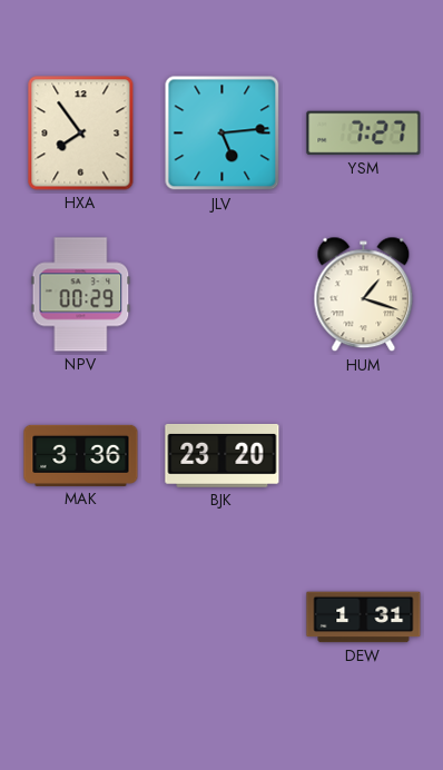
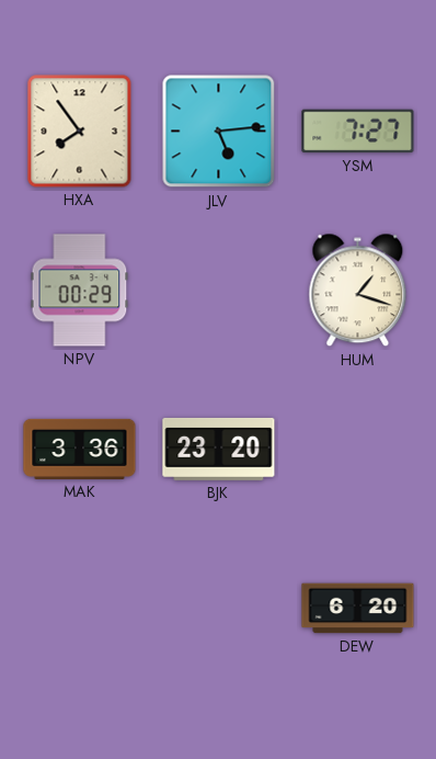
DEW: 1:31 -> 6:20
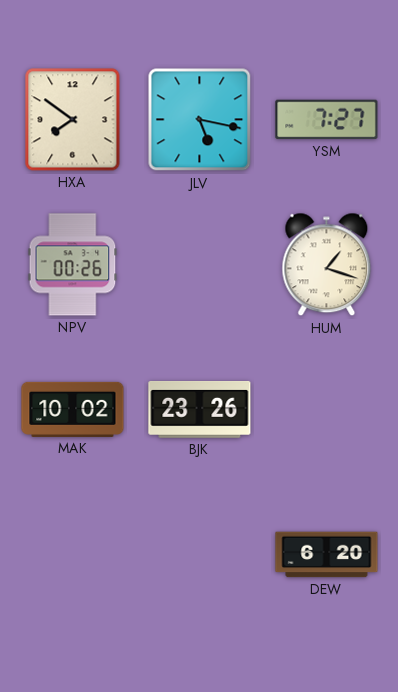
HXA: 7:54 -> 7:51
JLV: 5:14 -> 5:17
NPV: 00:29 -> 00:26
MAK: 3:36 -> 10:02
BJK: 23:20 -> 23:26
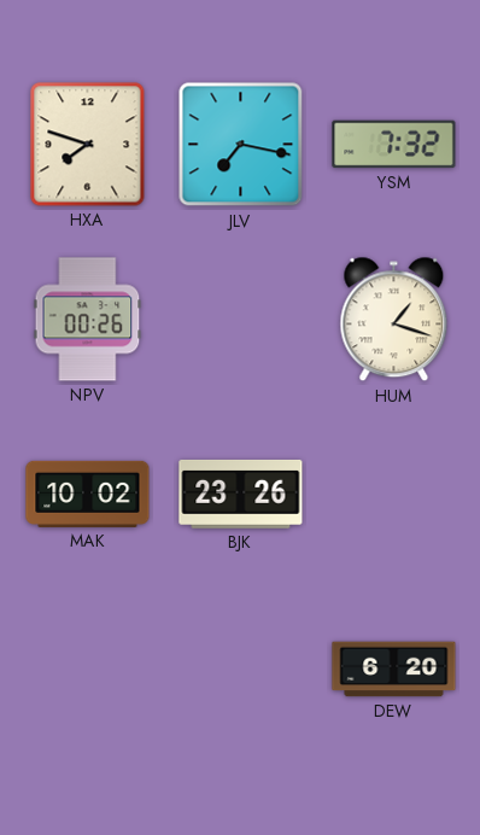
HXA: 7:51 -> 7:48
JLV: 5:17 -> 7:17
YSM: 7:27 -> 7:32
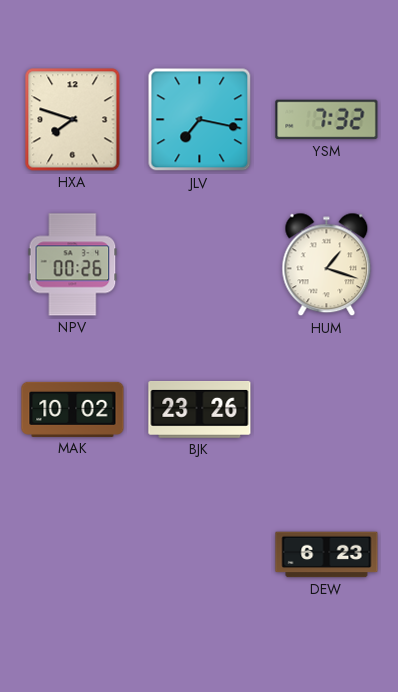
DEW: 6:20 -> 6:23
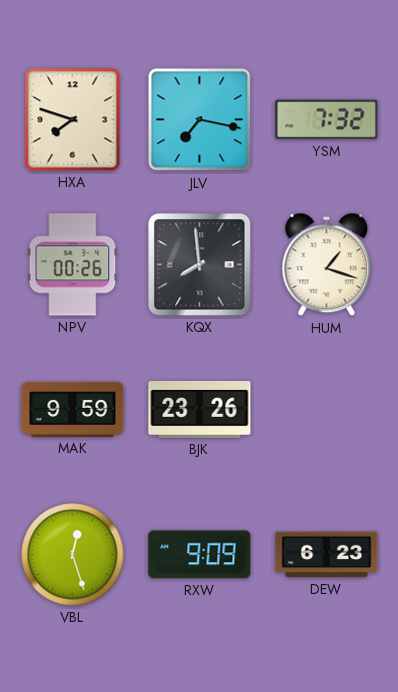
KQX: none -> 7:59
MAK: 10:02 -> 9:59
VBL: none -> 12:27
RXW: none -> 9:09
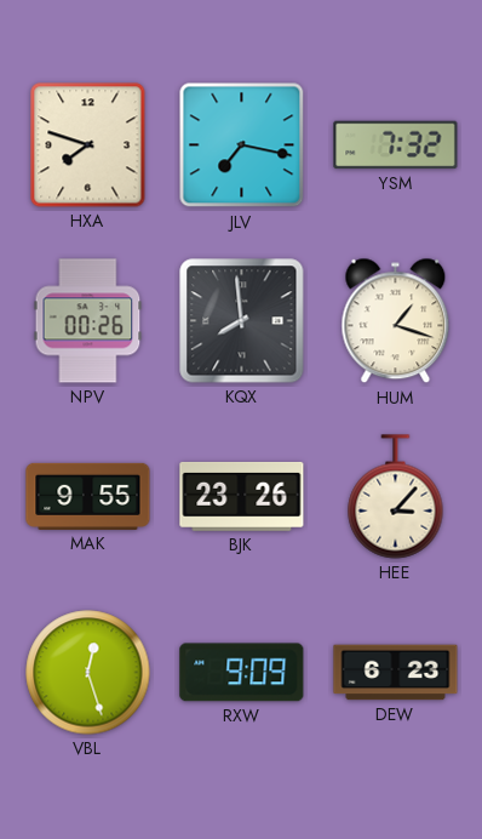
MAK: 9:59 -> 9:55
HEE: none -> 3:07
